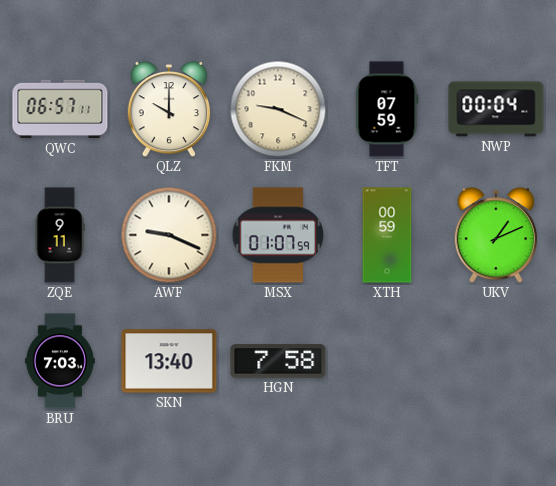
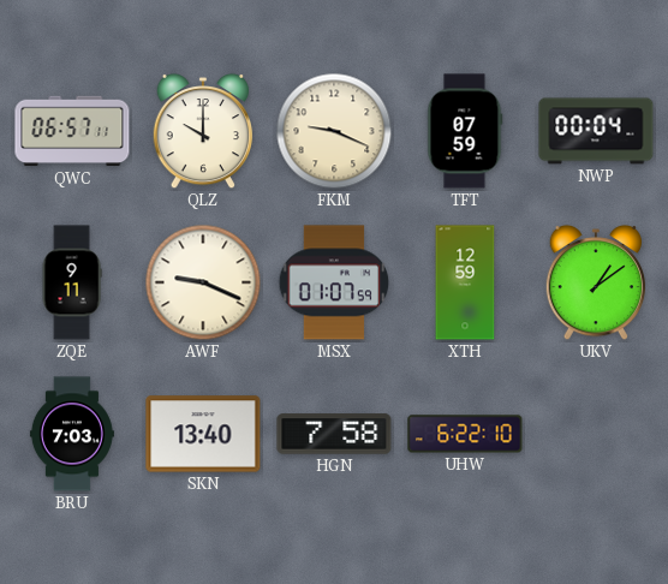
XTH: 00:59 -> 12:59
UKV: 1:11 -> 1:09
UHW: none -> 6:22
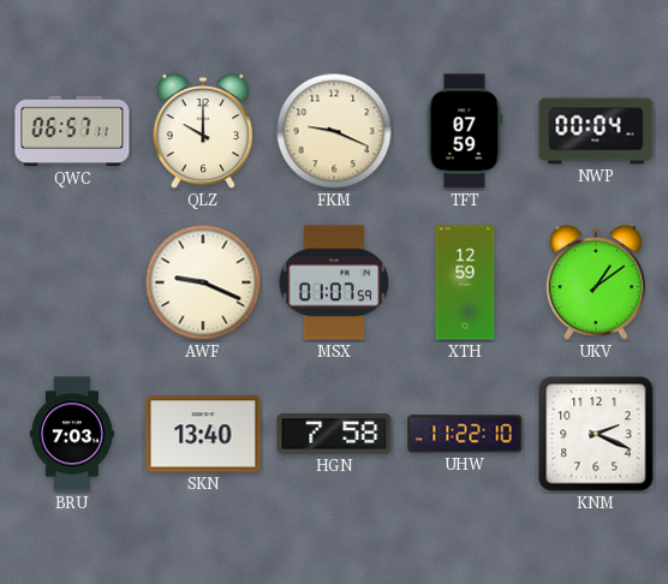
ZQE: 9:11 -> none
UHW: 6:22 -> 11:22
KNM: none -> 2:19
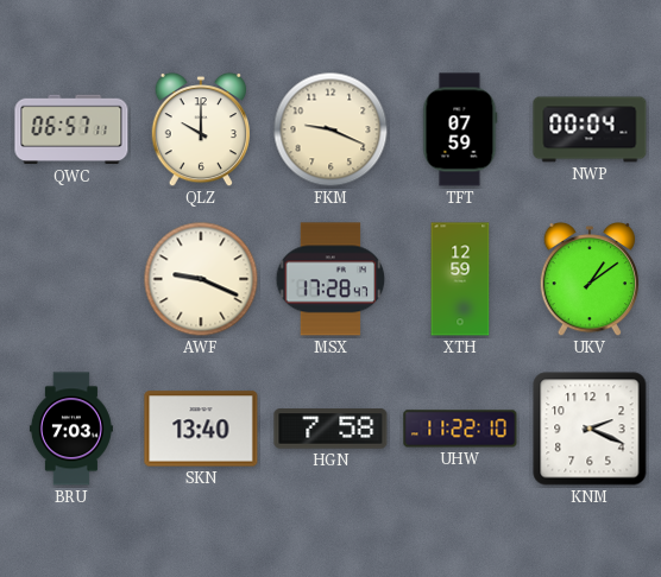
MSX: 01:07 -> 17:28
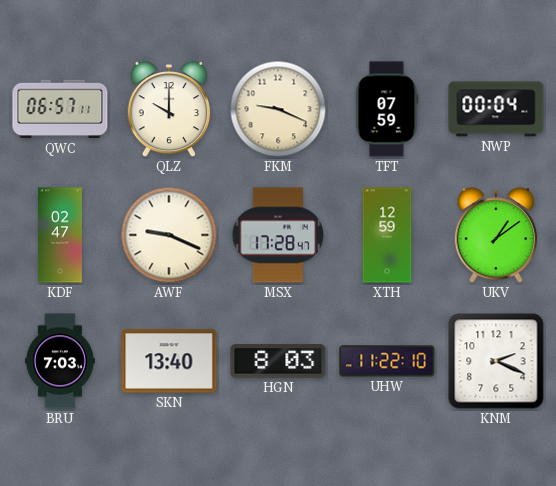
KDF: none -> 02:47
HGN: 7:58 -> 8:03
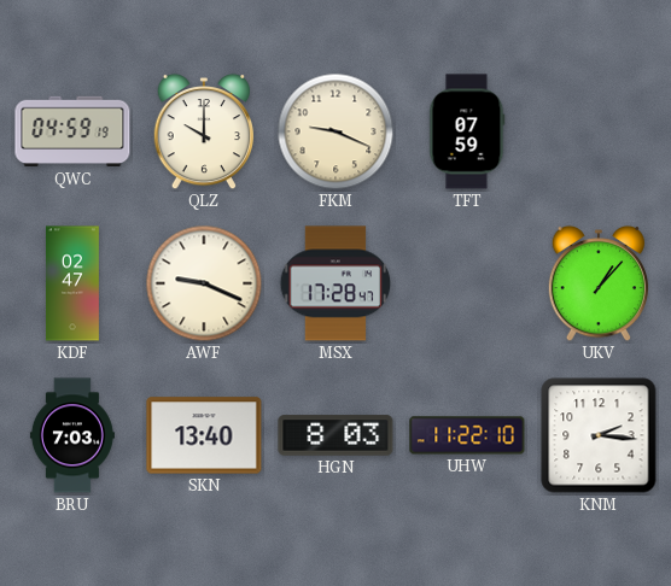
QWC: 06:57 -> 04:59
NWP: 00:04 -> none
XTH: 12:59 -> none
UKV: 1:09 -> 1:07
KNM: 2:19 -> 2:16
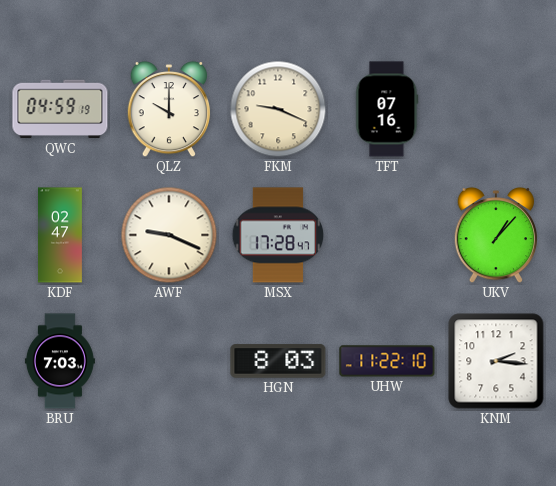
TFT: 07:59 -> 07:16
SKN: 13:40 -> none
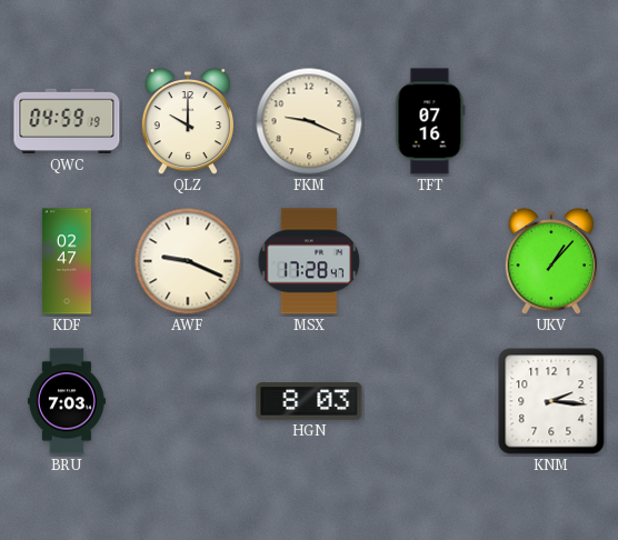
UHW: 11:22 -> none
